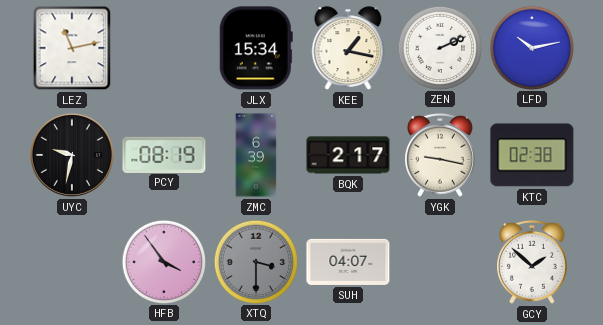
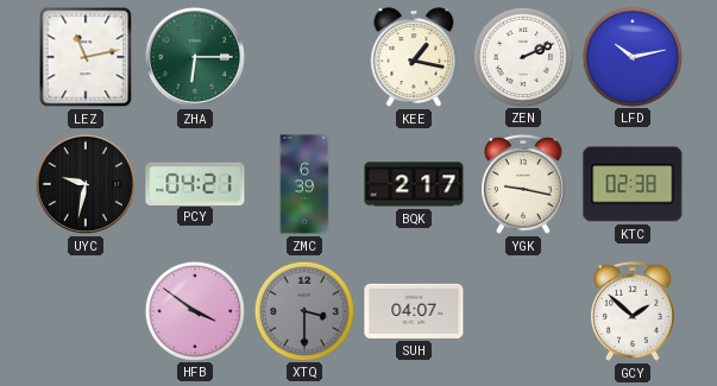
ZHA: none -> 6:15
JLX: 15:34 -> none
PCY: 08:19 -> 04:21
HFB: 3:54 -> 3:51
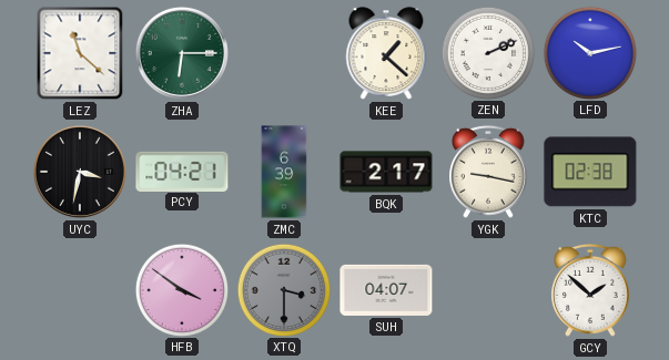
LEZ: 11:13 -> 11:22
KEE: 1:17 -> 1:22
UYC: 9:32 -> 3:32
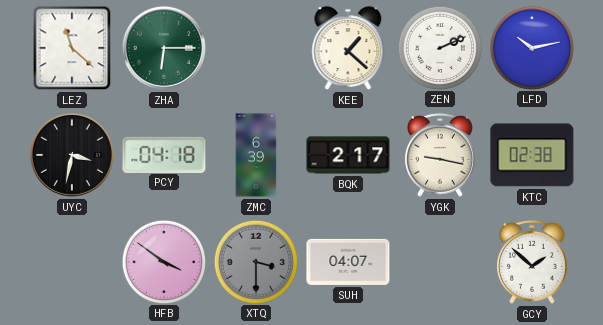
PCY: 04:21 -> 04:18
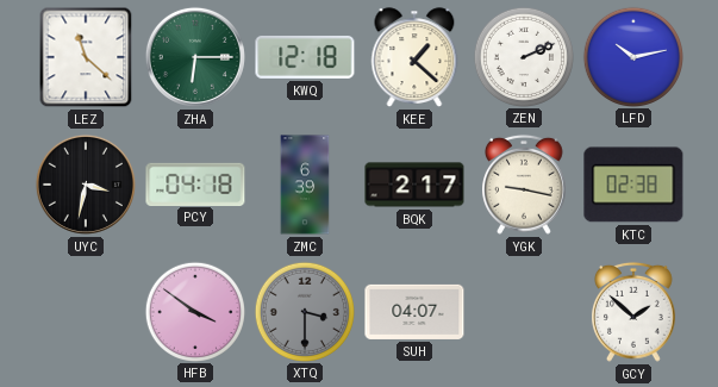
KWQ: none -> 12:18
